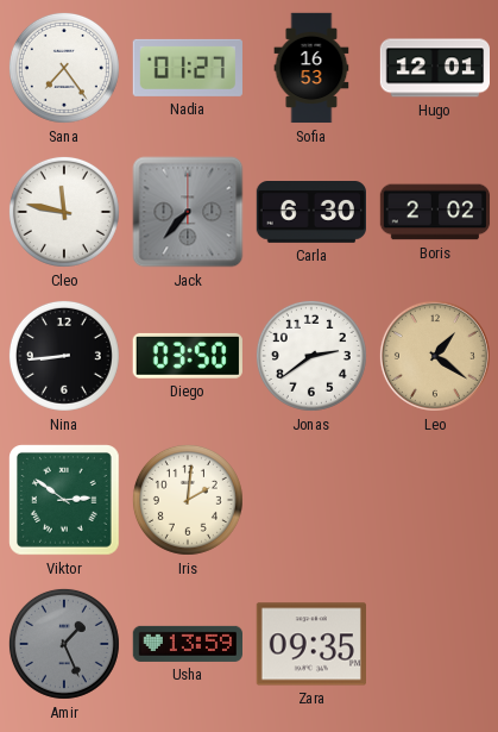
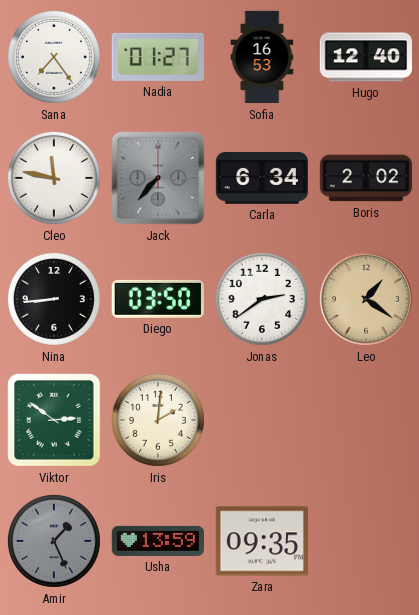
Hugo: 12:01 -> 12:40
Carla: 6:30 -> 6:34
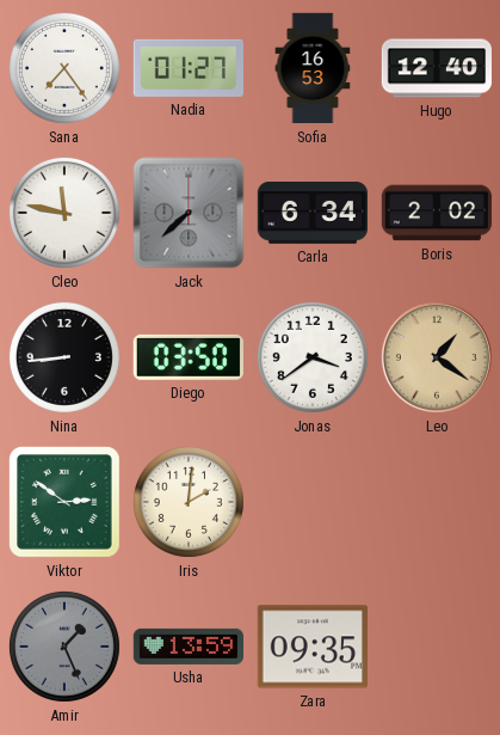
Jack: 7:37 -> 7:38
Jonas: 2:39 -> 3:39
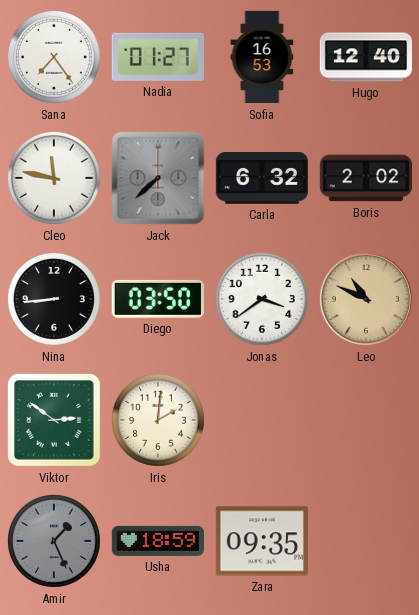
Carla: 6:34 -> 6:32
Leo: 1:21 -> 10:49
Usha: 13:59 -> 18:59
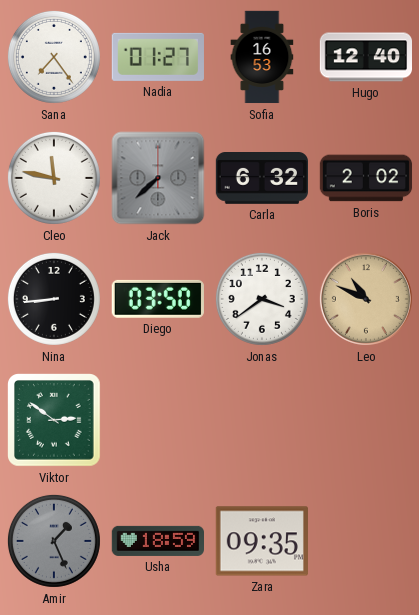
Iris: 2:01 -> none
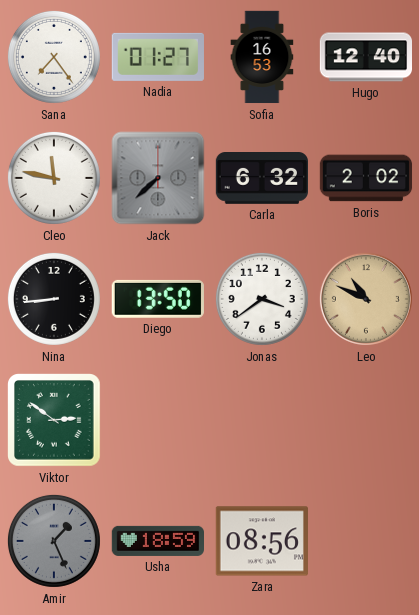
Diego: 03:50 -> 13:50
Zara: 09:35 -> 08:56
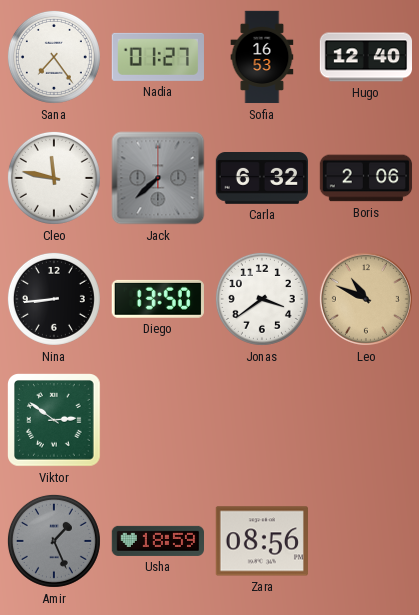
Boris: 2:02 -> 2:06
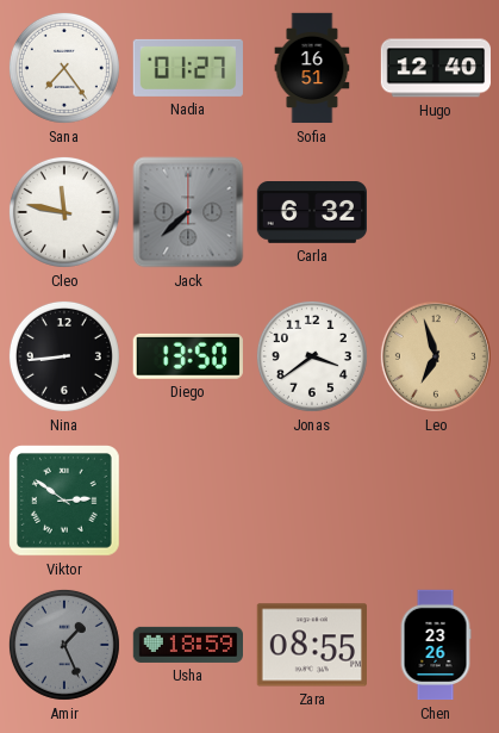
Sofia: 16:53 -> 16:51
Boris: 2:06 -> none
Leo: 10:49 -> 6:57
Zara: 08:56 -> 08:55
Chen: none -> 23:26
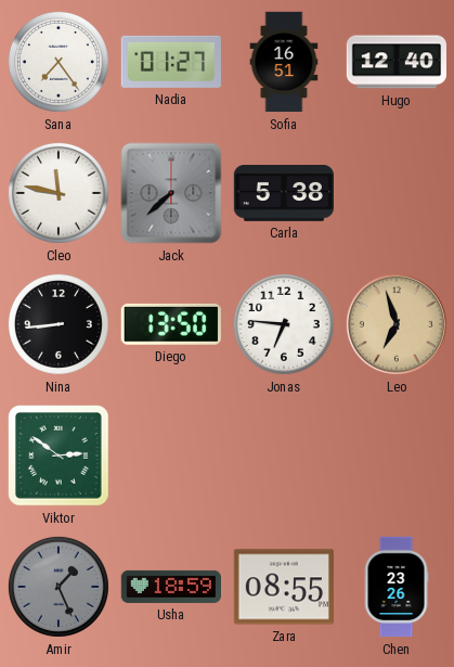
Carla: 6:32 -> 5:38
Jonas: 3:39 -> 6:46
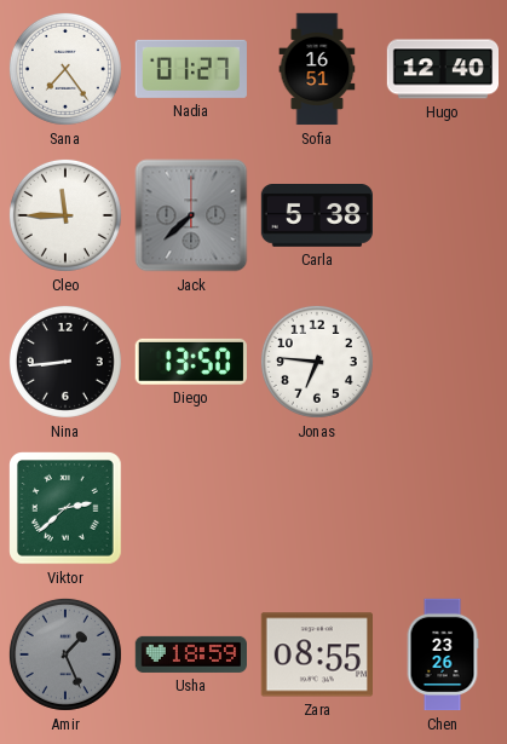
Cleo: 11:47 -> 11:45
Leo: 6:57 -> none
Viktor: 2:51 -> 2:38
